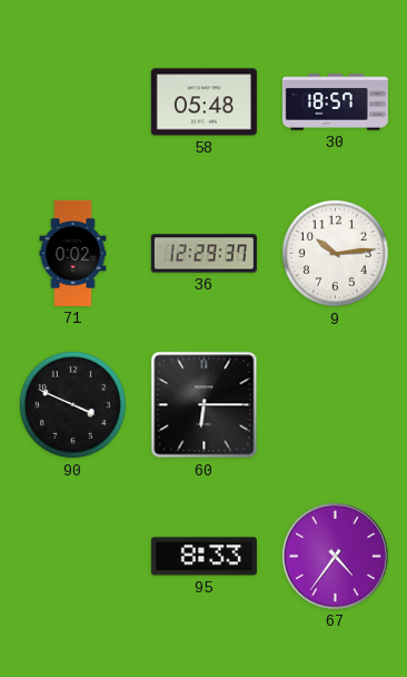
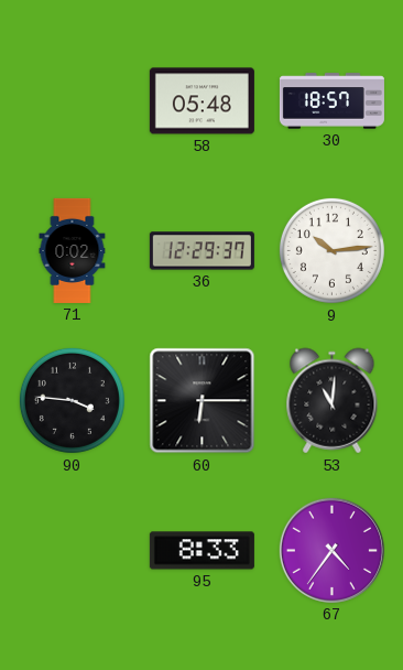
90: 3:49 -> 3:46
53: none -> 11:01
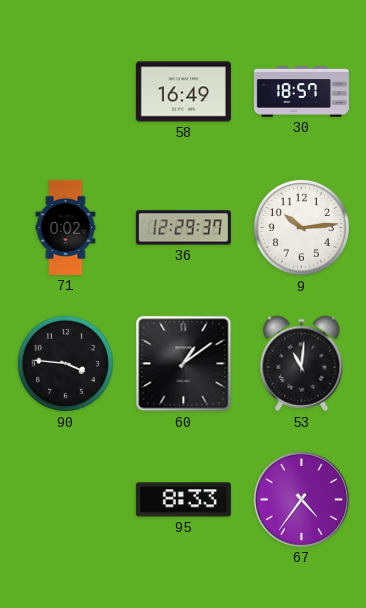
58: 05:48 -> 16:49
60: 6:15 -> 1:09
